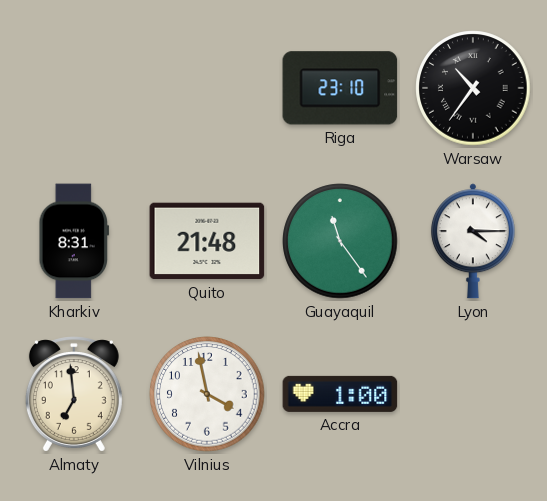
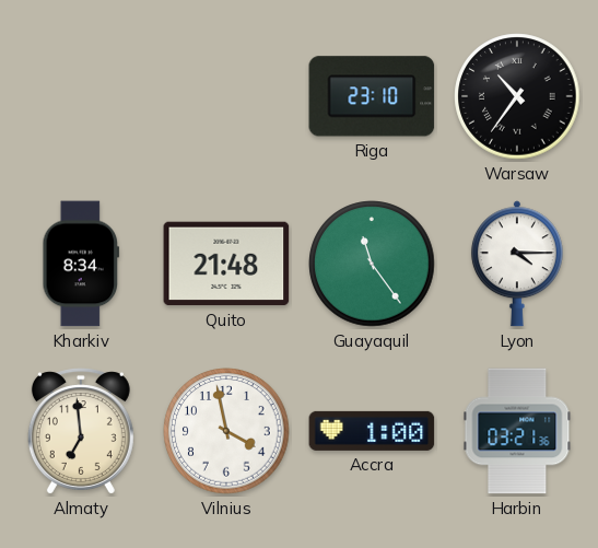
Kharkiv: 8:31 -> 8:34
Harbin: none -> 03:21
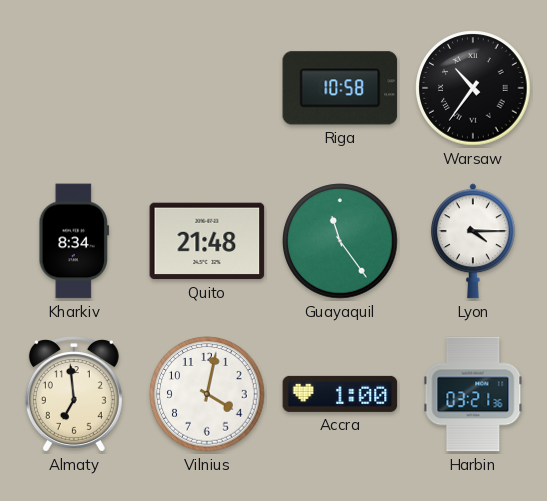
Riga: 23:10 -> 10:58
Vilnius: 3:58 -> 4:02
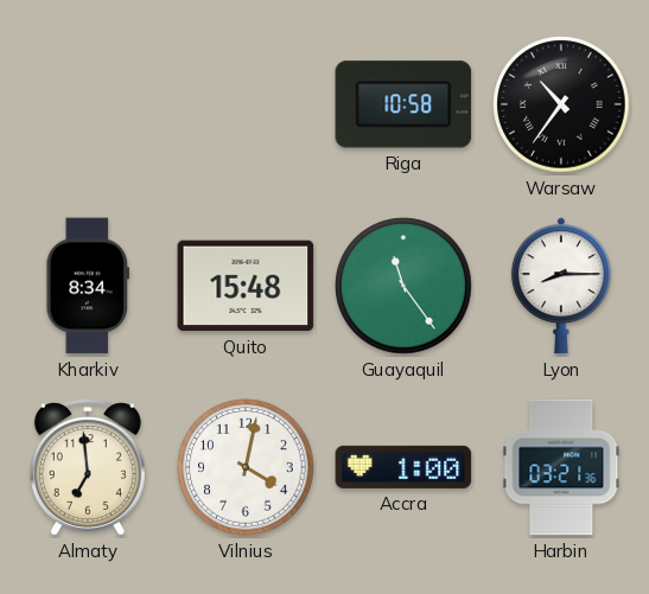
Quito: 21:48 -> 15:48
Lyon: 4:15 -> 8:15
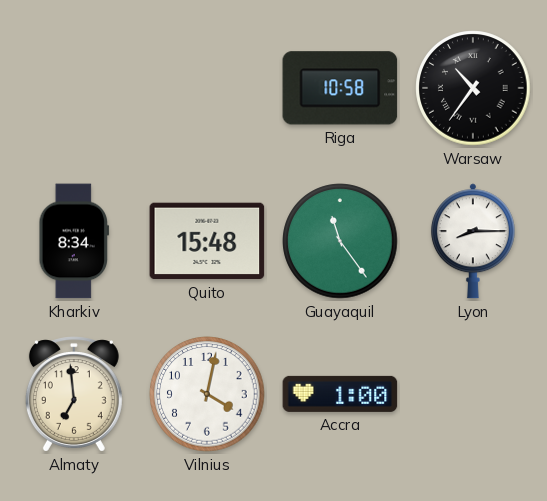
Harbin: 03:21 -> none
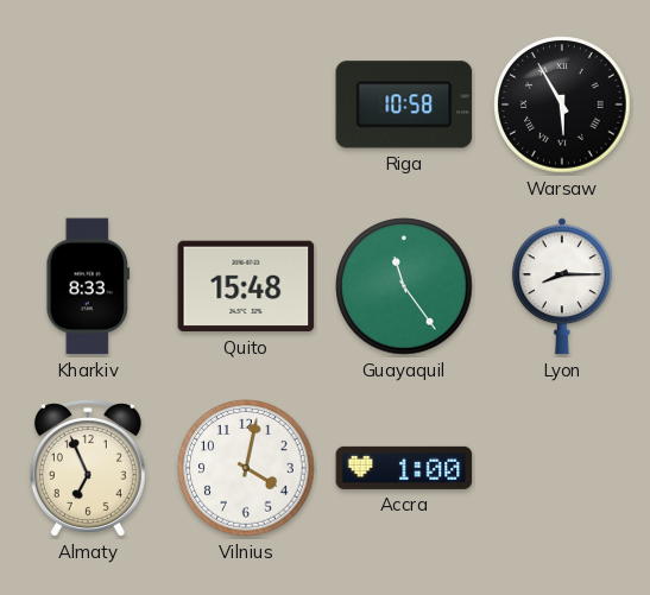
Warsaw: 10:36 -> 5:55
Kharkiv: 8:34 -> 8:33
Almaty: 6:59 -> 6:56
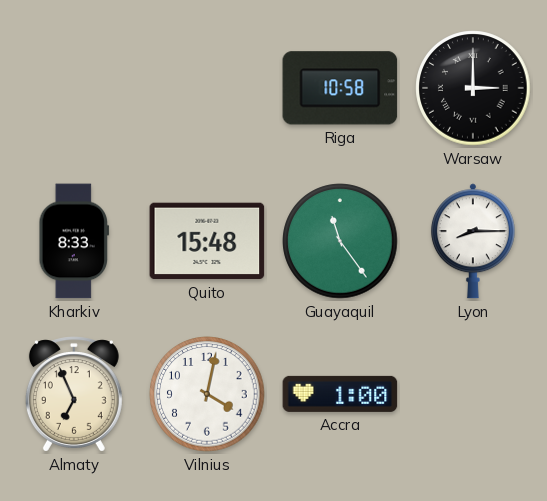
Warsaw: 5:55 -> 3:00
